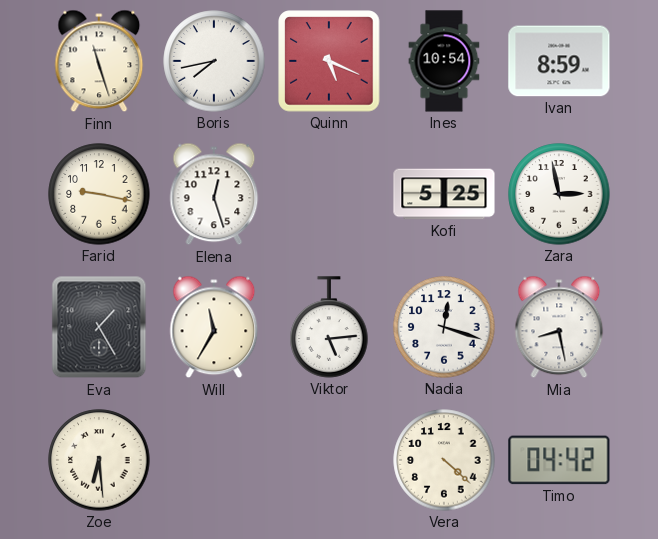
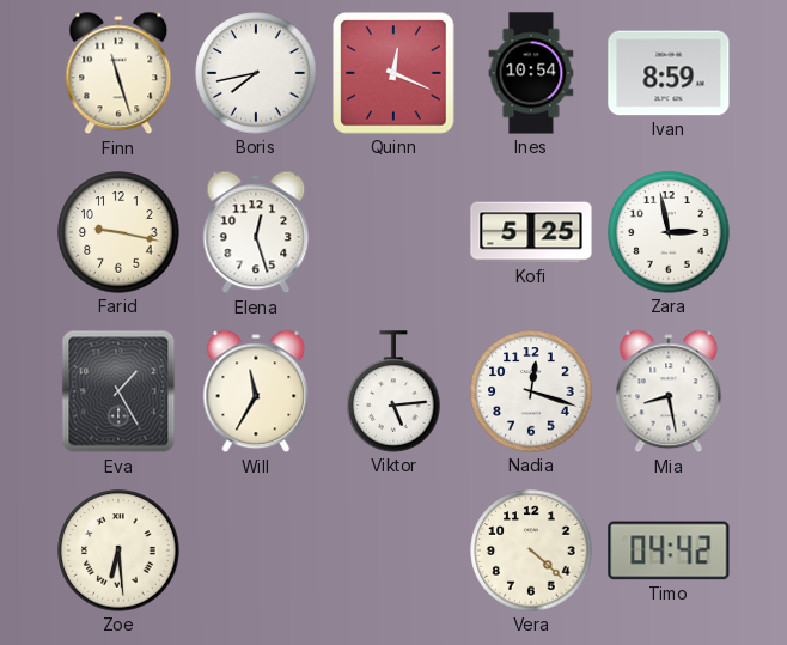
Quinn: 5:19 -> 12:19
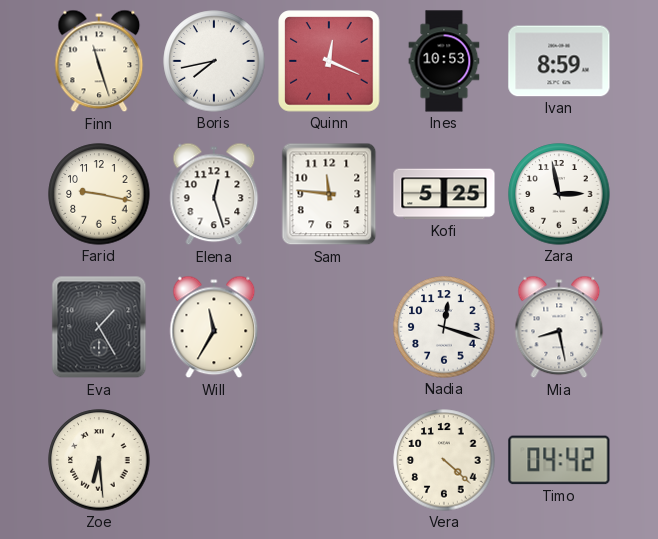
Ines: 10:54 -> 10:53
Sam: none -> 11:46
Viktor: 5:14 -> none
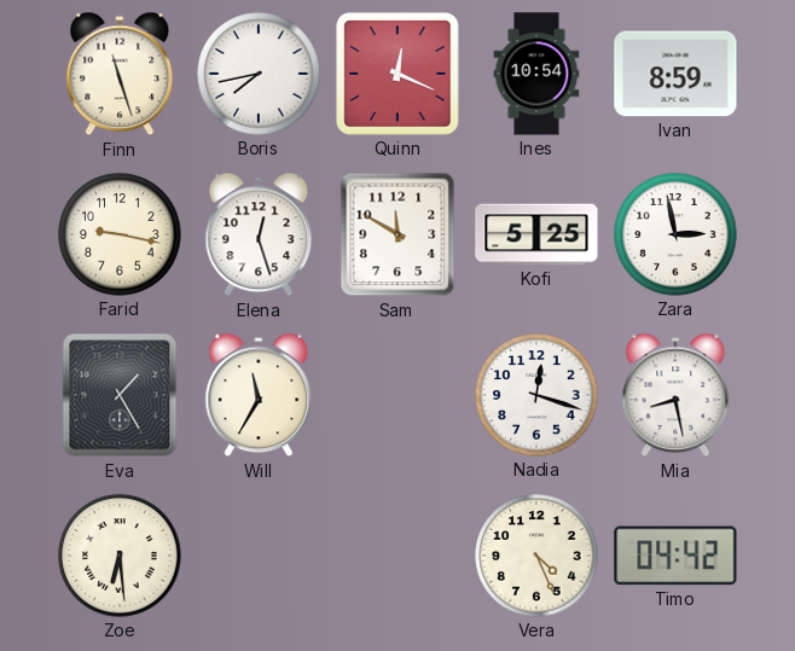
Ines: 10:53 -> 10:54
Sam: 11:46 -> 11:50
Vera: 4:22 -> 4:26
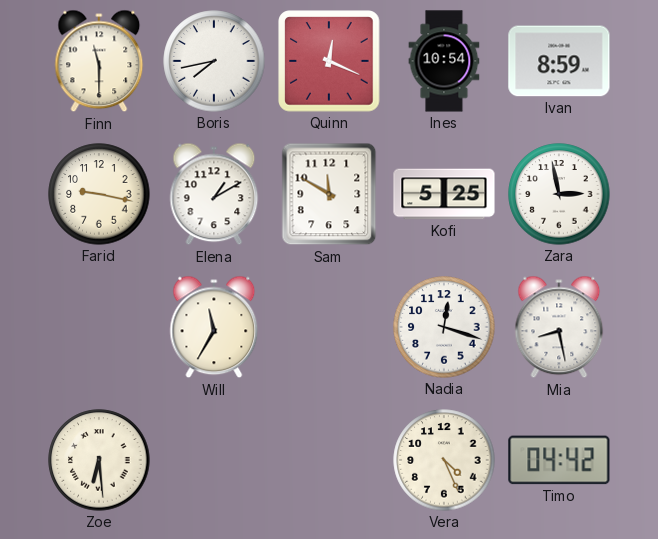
Finn: 11:27 -> 11:30
Elena: 12:27 -> 1:10
Eva: 1:25 -> none
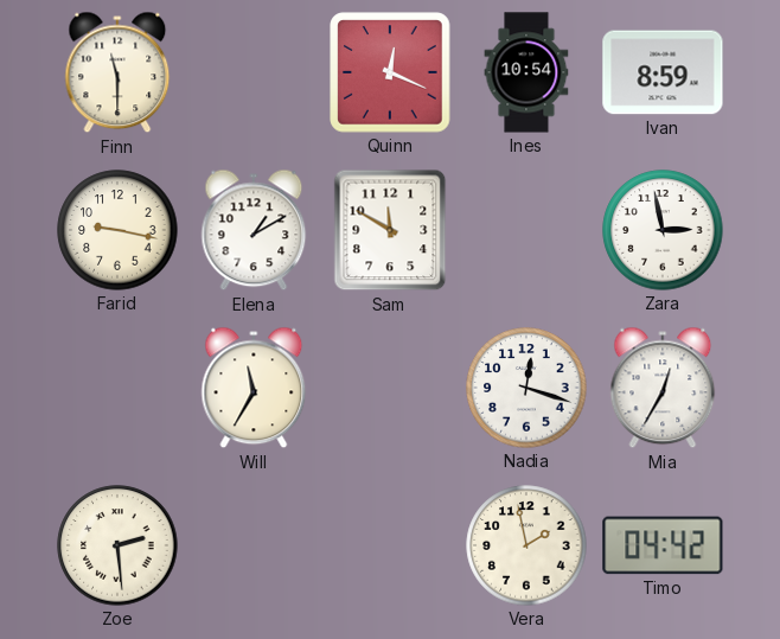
Boris: 7:43 -> none
Kofi: 5:25 -> none
Mia: 8:28 -> 12:35
Zoe: 6:29 -> 2:29
Vera: 4:26 -> 1:58
